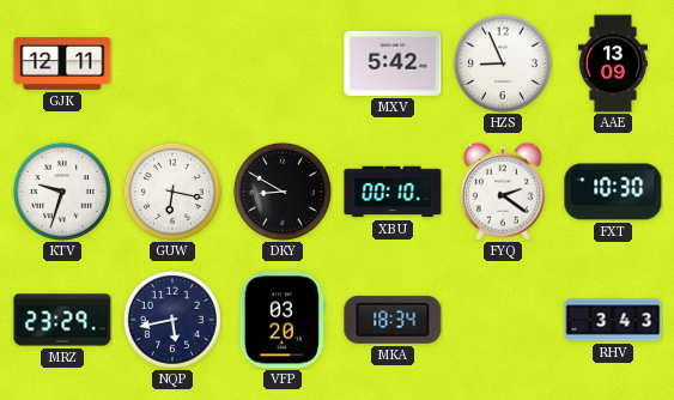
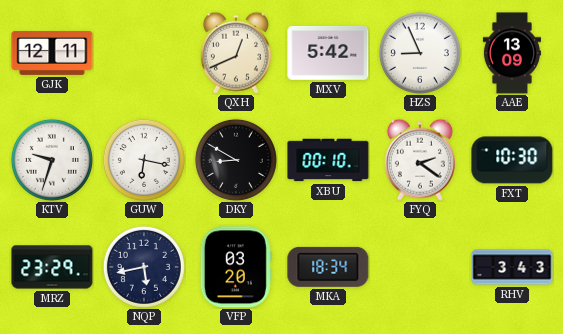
QXH: none -> 12:41
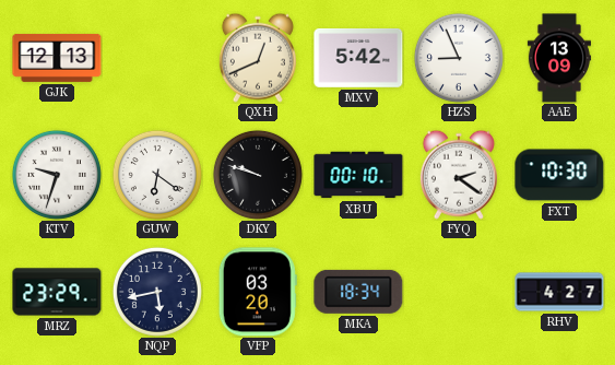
GJK: 12:11 -> 12:13
GUW: 6:17 -> 6:21
DKY: 8:50 -> 9:48
RHV: 3:43 -> 4:27
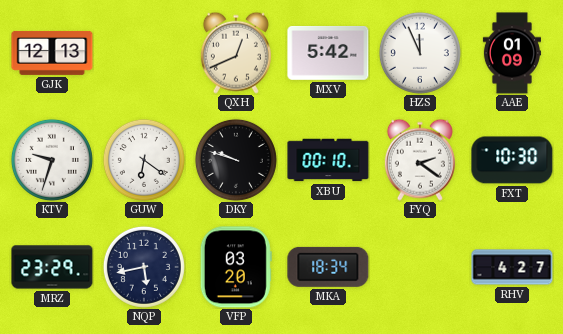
HZS: 8:56 -> 11:56
AAE: 13:09 -> 01:09
